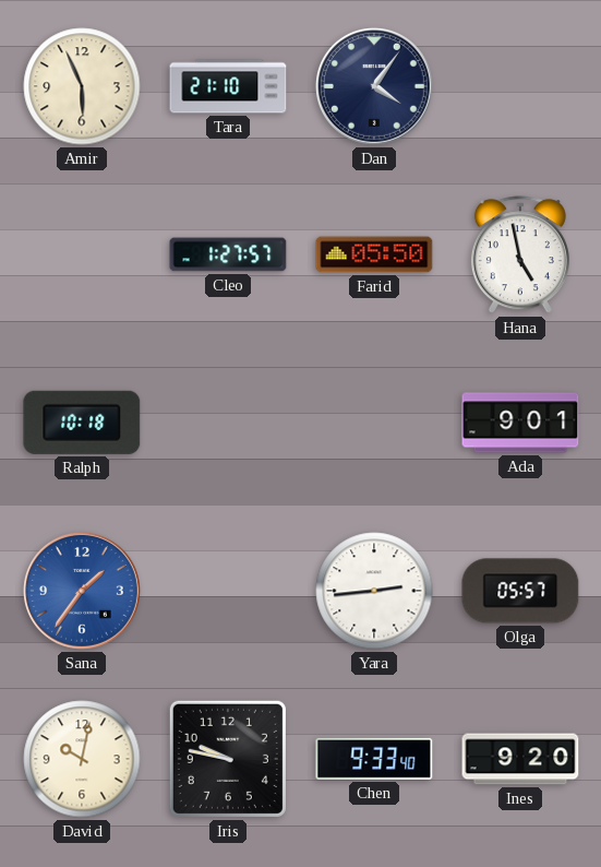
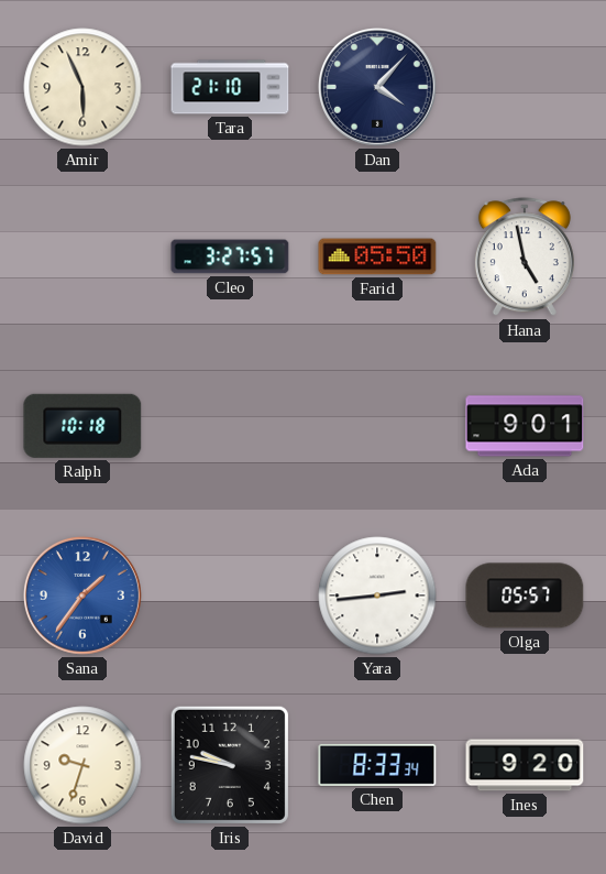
Dan: 4:06 -> 4:07
Cleo: 1:27 -> 3:27
David: 10:02 -> 9:33
Chen: 9:33 -> 8:33
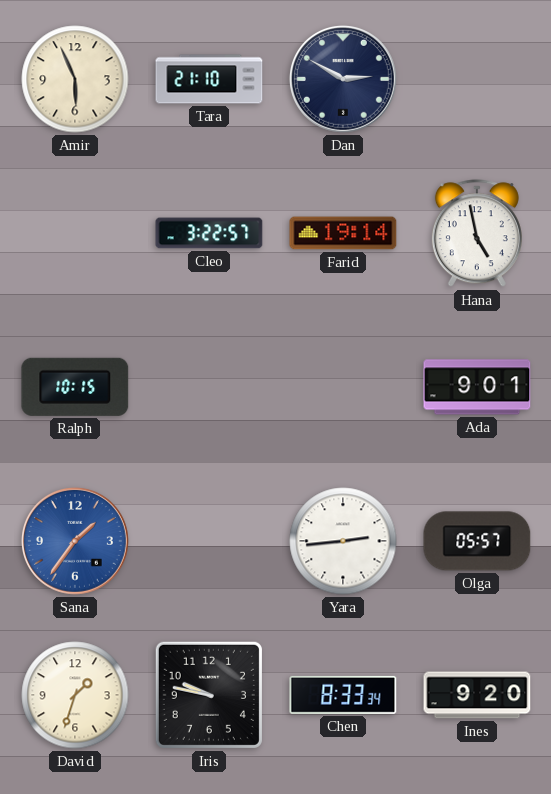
Dan: 4:07 -> 2:50
Cleo: 3:27 -> 3:22
Farid: 05:50 -> 19:14
Ralph: 10:18 -> 10:15
David: 9:33 -> 1:33
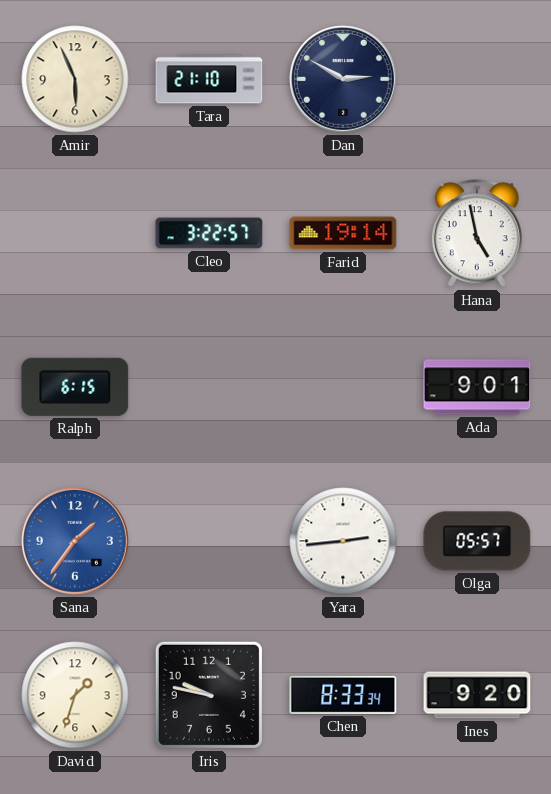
Ralph: 10:15 -> 6:15
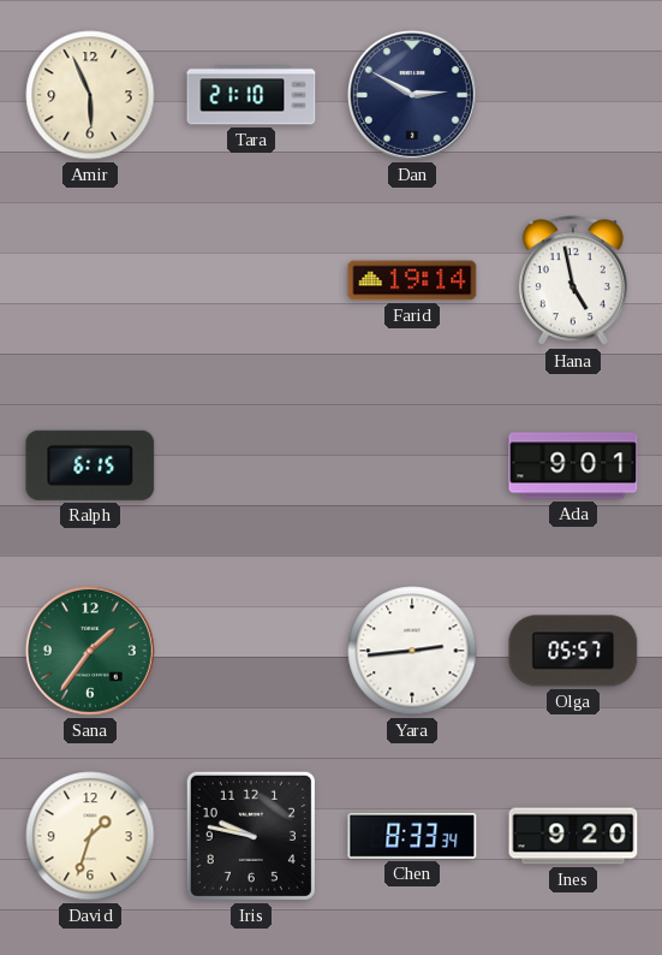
Cleo: 3:22 -> none
Sana dial: blue -> green
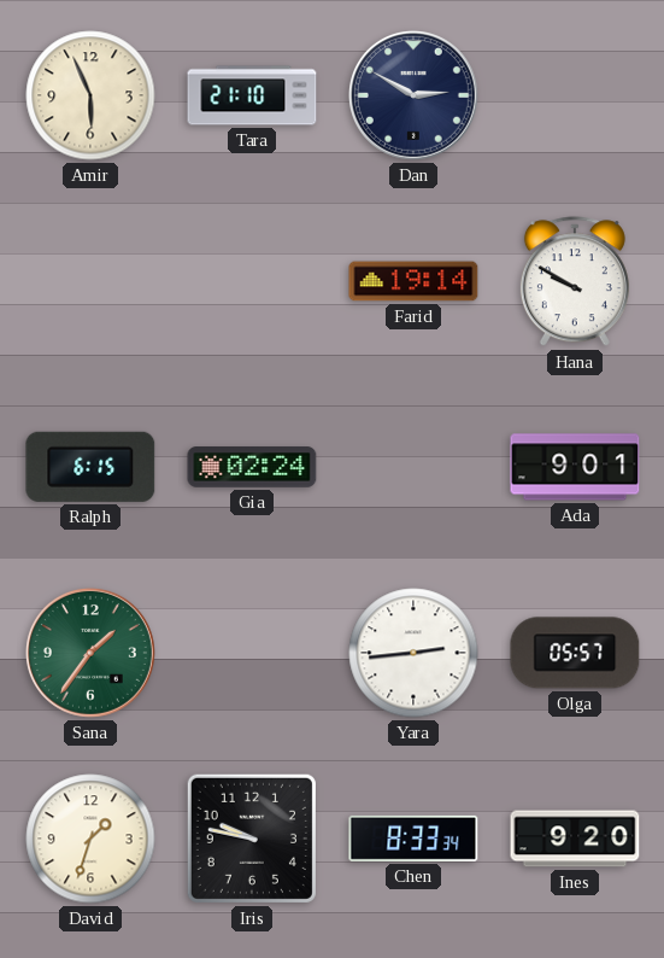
Hana: 4:58 -> 9:50
Gia: none -> 02:24
